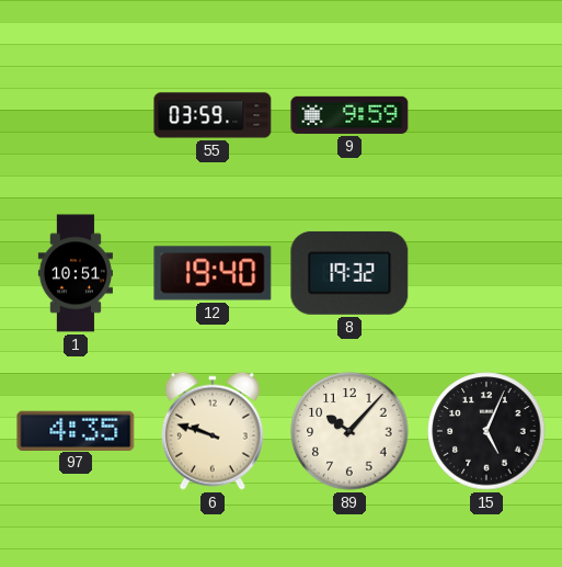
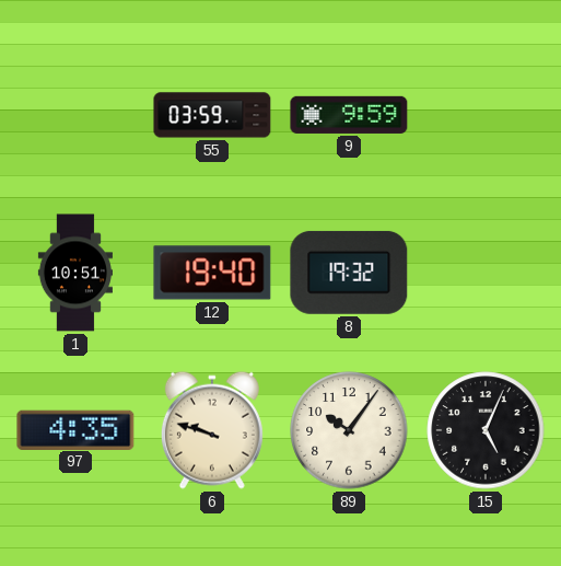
89: 10:07 -> 10:06
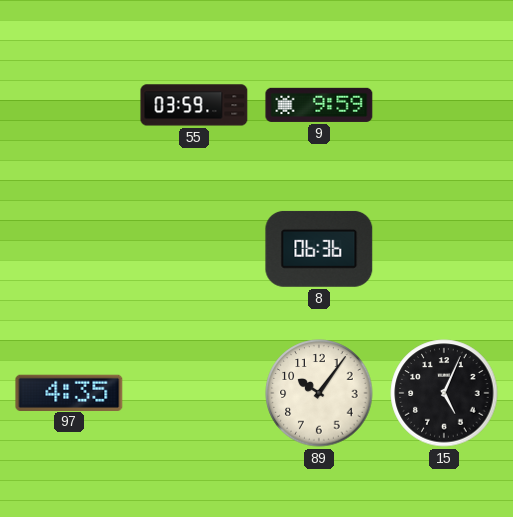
1: 10:51 -> none
12: 19:40 -> none
8: 19:32 -> 06:36
6: 9:48 -> none
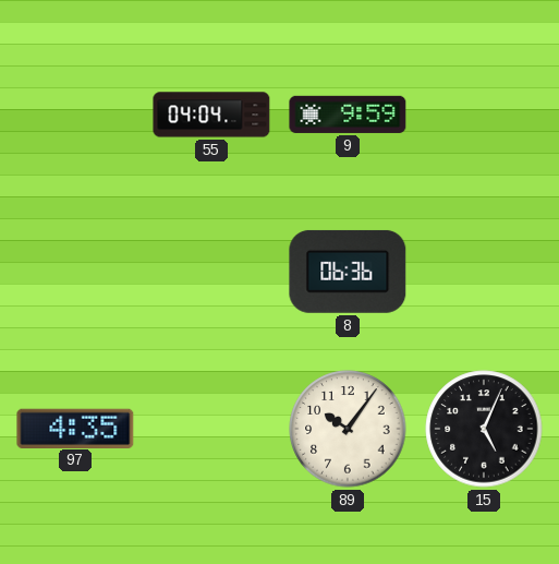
55: 03:59 -> 04:04
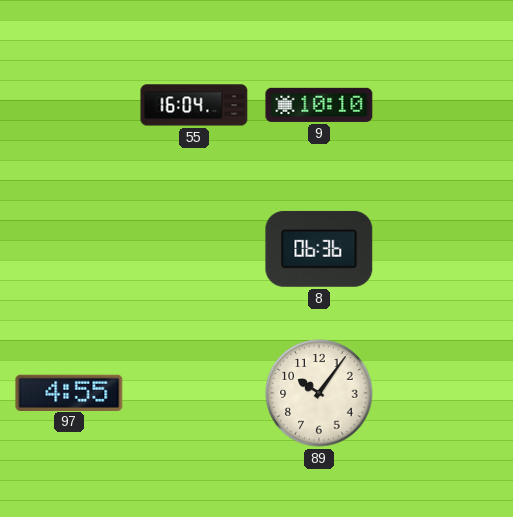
55: 04:04 -> 16:04
9: 9:59 -> 10:10
97: 4:35 -> 4:55
15: 5:04 -> none
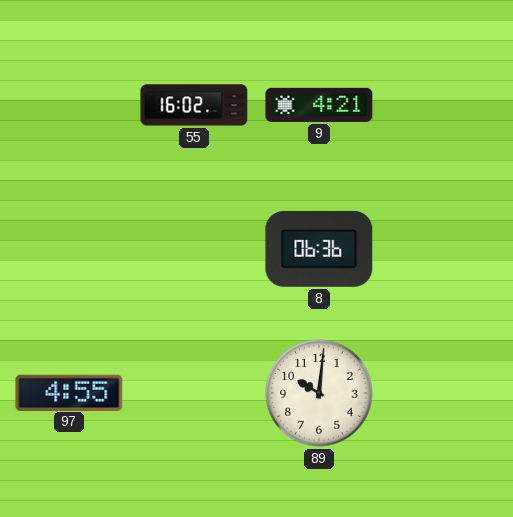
55: 16:04 -> 16:02
9: 10:10 -> 4:21
89: 10:06 -> 10:01
